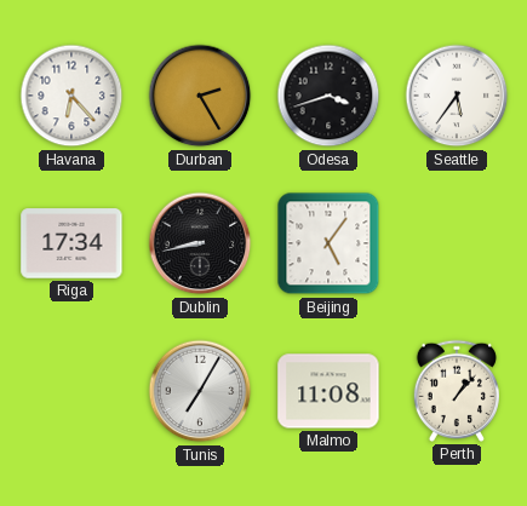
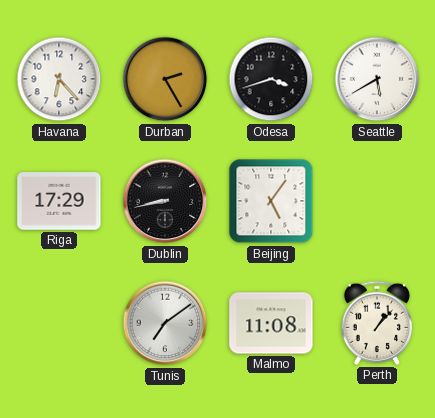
Seattle: 5:36 -> 5:40
Riga: 17:34 -> 17:29
Tunis: 7:05 -> 7:09
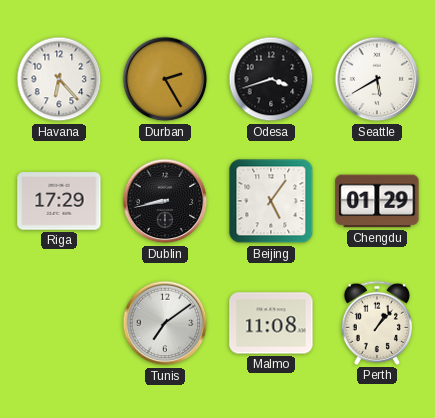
Chengdu: none -> 01:29
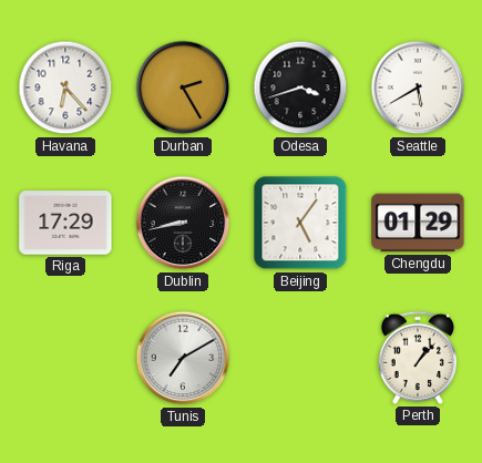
Tunis: 7:09 -> 7:10
Malmo: 11:08 -> none
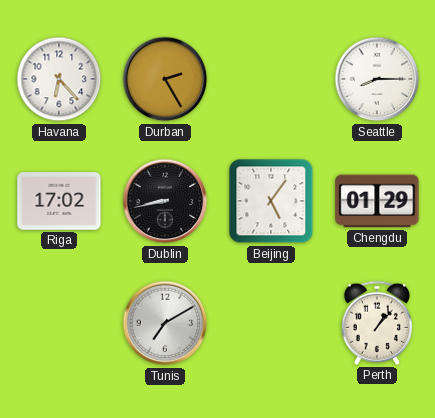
Odesa: 3:42 -> none
Seattle: 5:40 -> 8:15
Riga: 17:29 -> 17:02
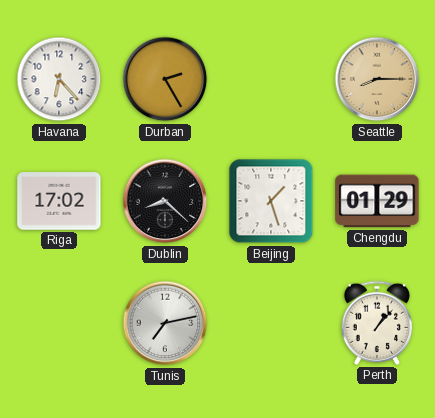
Seattle dial: white -> champagne
Dublin: 8:43 -> 8:22
Beijing: 5:06 -> 1:27
Tunis: 7:10 -> 7:13
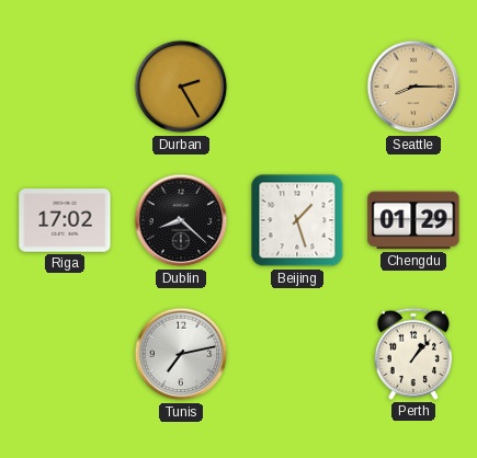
Havana: 6:23 -> none
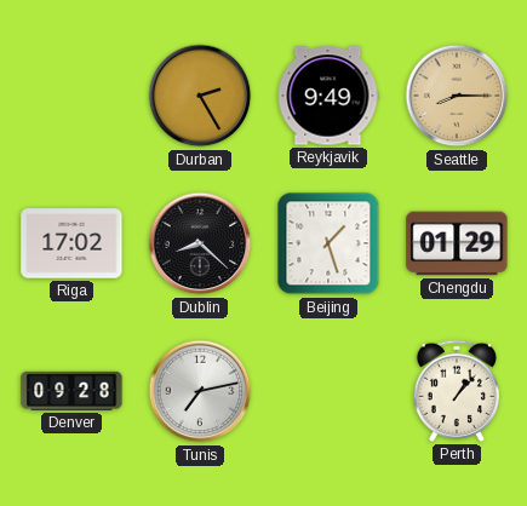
Reykjavik: none -> 9:49
Denver: none -> 09:28
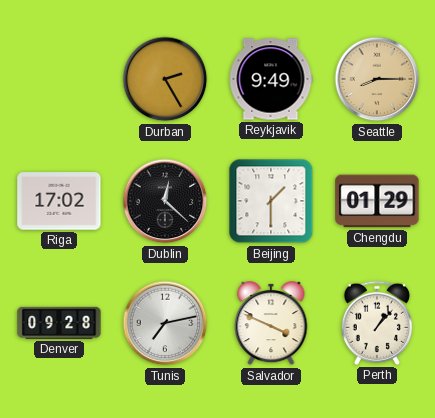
Dublin: 8:22 -> 12:22
Beijing: 1:27 -> 1:30
Salvador: none -> 3:49
